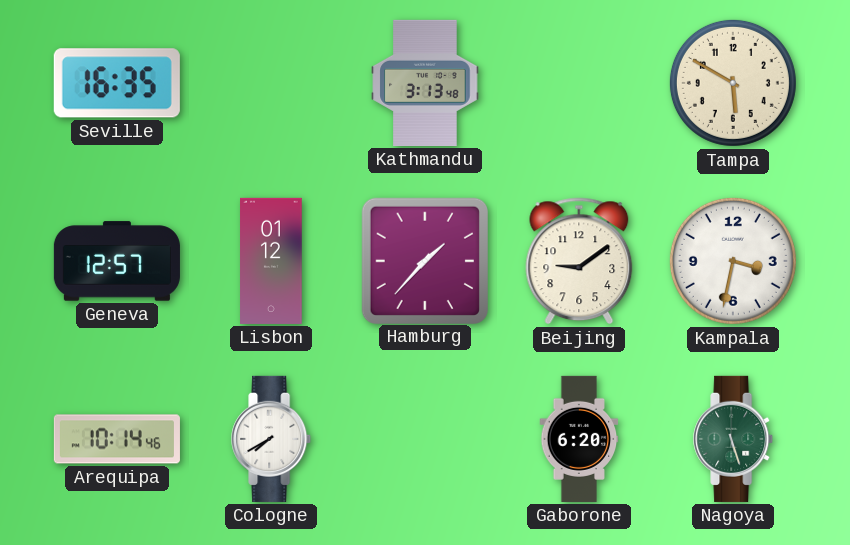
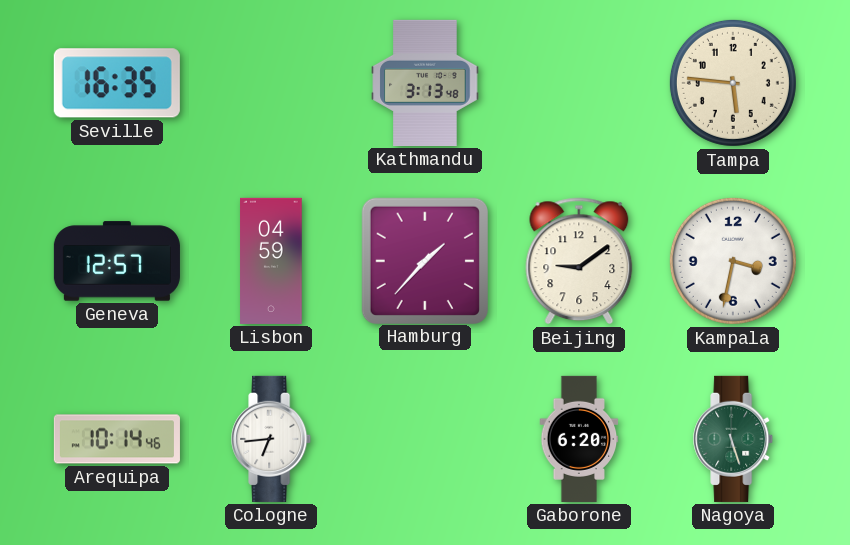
Tampa: 5:50 -> 5:46
Lisbon: 01:12 -> 04:59
Cologne: 7:40 -> 6:44
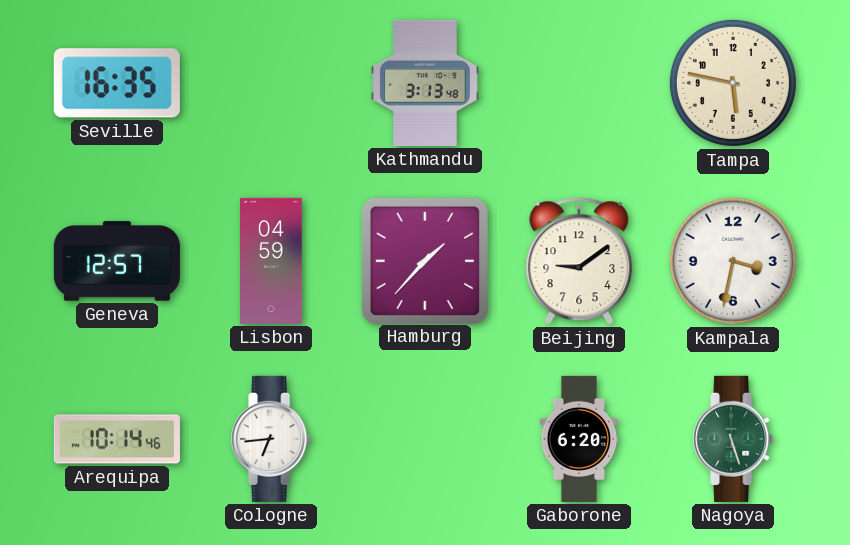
Tampa: 5:46 -> 5:47
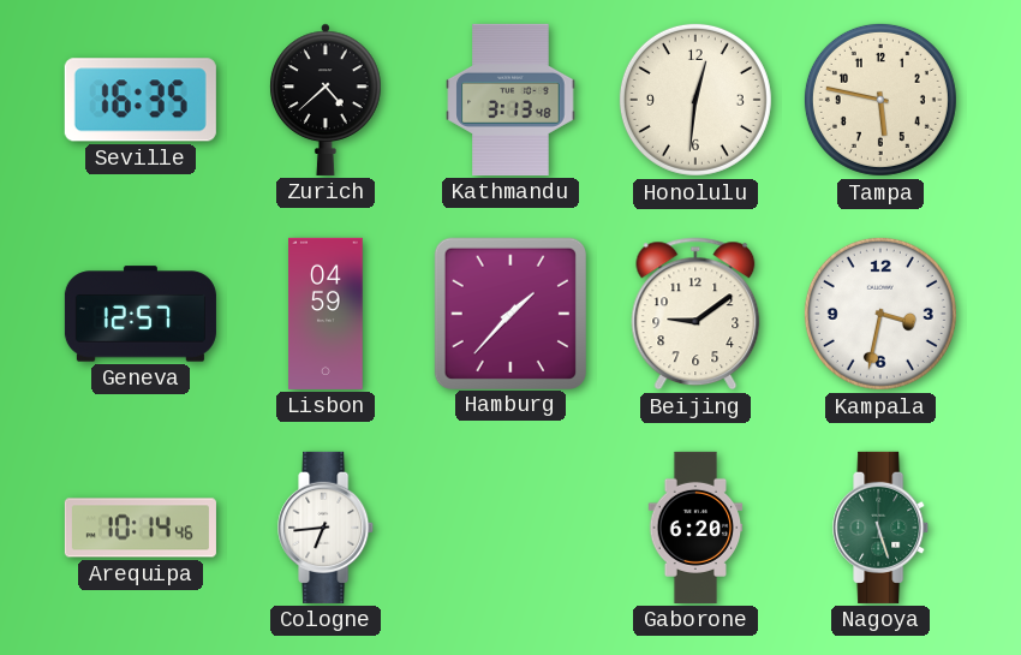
Zurich: none -> 4:38
Honolulu: none -> 12:31
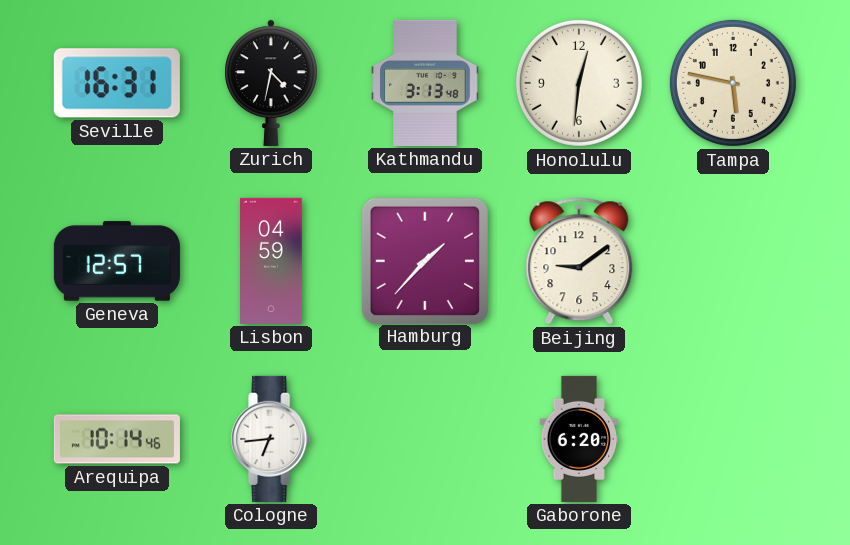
Seville: 16:35 -> 16:31
Zurich: 4:38 -> 4:32
Kampala: 3:32 -> none
Nagoya: 5:27 -> none
